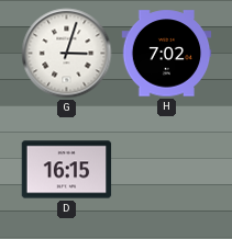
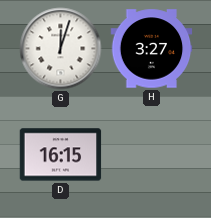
G: 3:03 -> 12:03
H: 7:02 -> 3:27
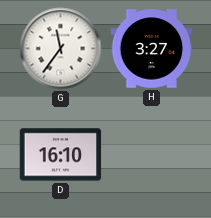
G: 12:03 -> 11:36
D: 16:15 -> 16:10
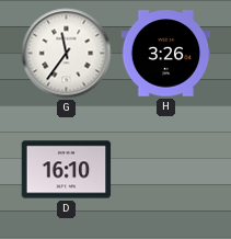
H: 3:27 -> 3:26
